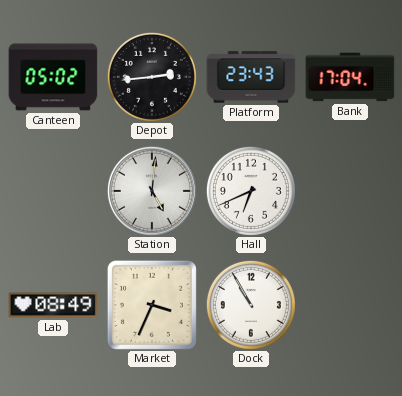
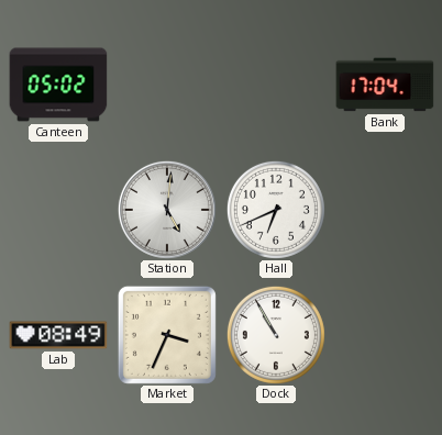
Depot: 2:44 -> none
Platform: 23:43 -> none
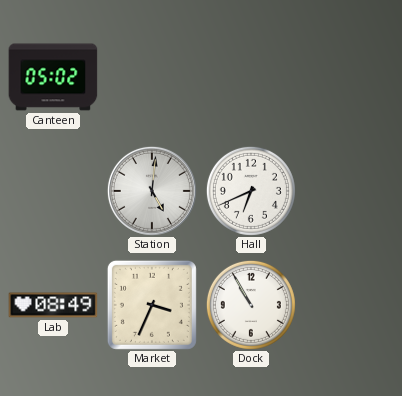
Bank: 17:04 -> none
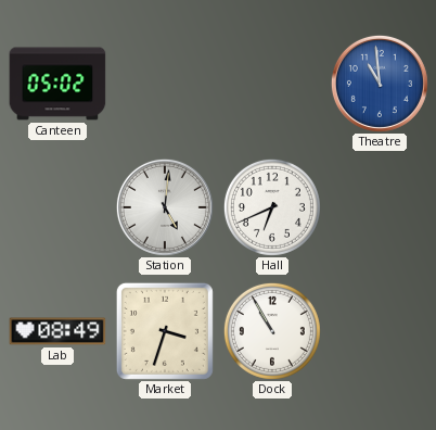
Theatre: none -> 10:59
Market: 3:34 -> 3:33
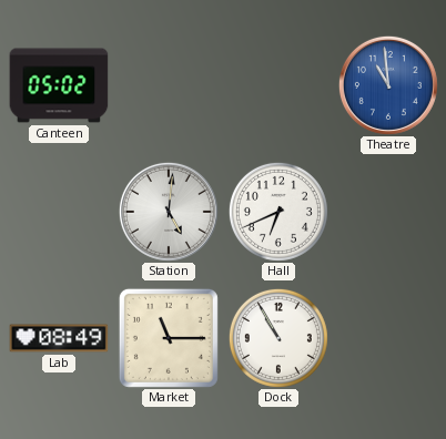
Market: 3:33 -> 11:15
